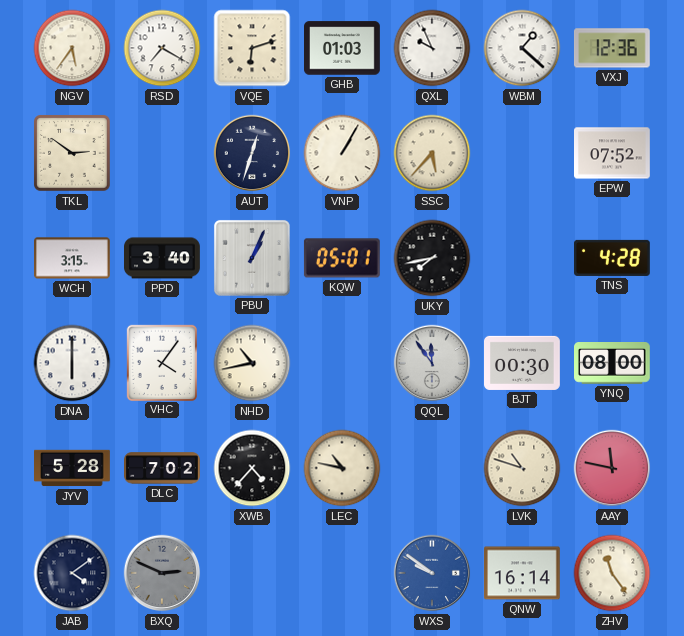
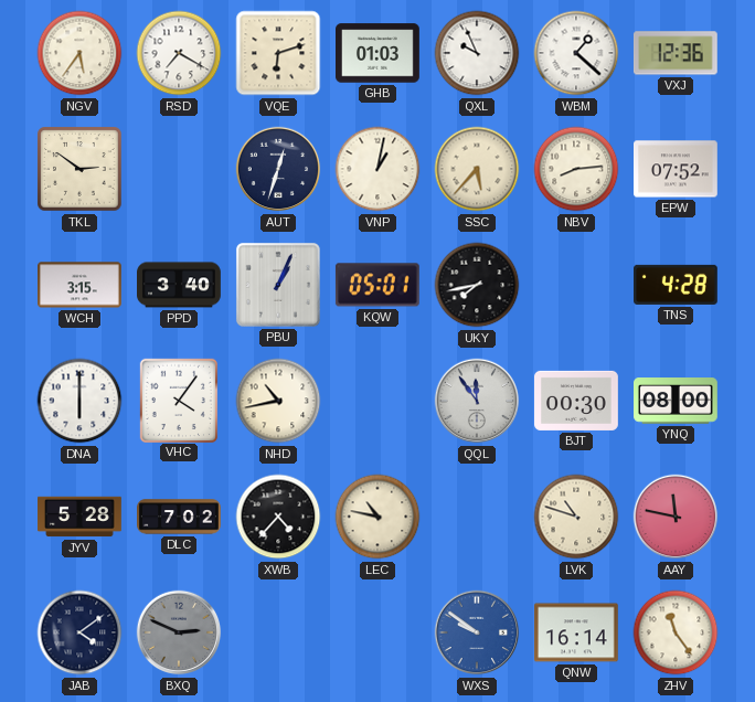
VNP: 1:05 -> 1:02
NBV: none -> 8:14
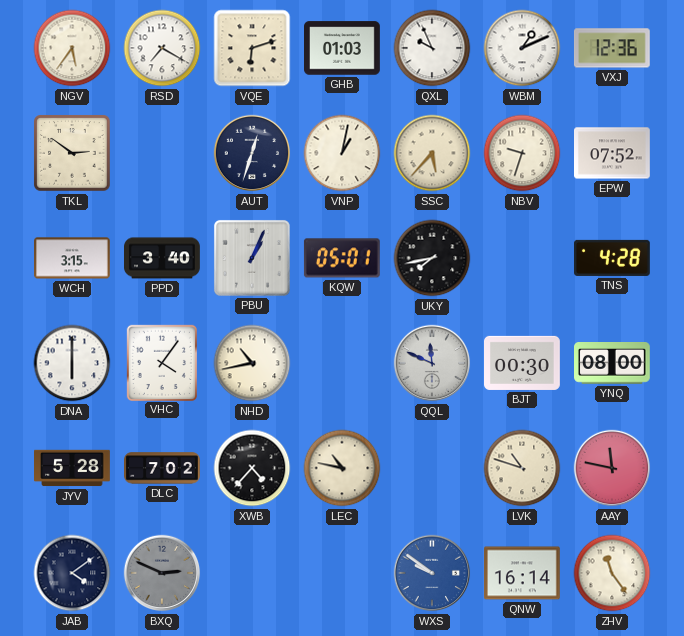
WBM: 1:22 -> 1:11
NBV: 8:14 -> 9:33
QQL: 11:54 -> 11:49
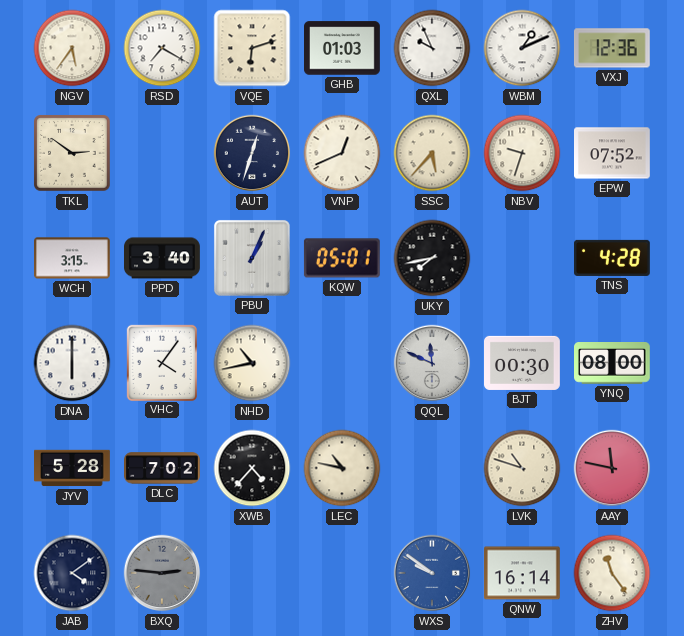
VNP: 1:02 -> 12:41
BXQ: 2:49 -> 2:46
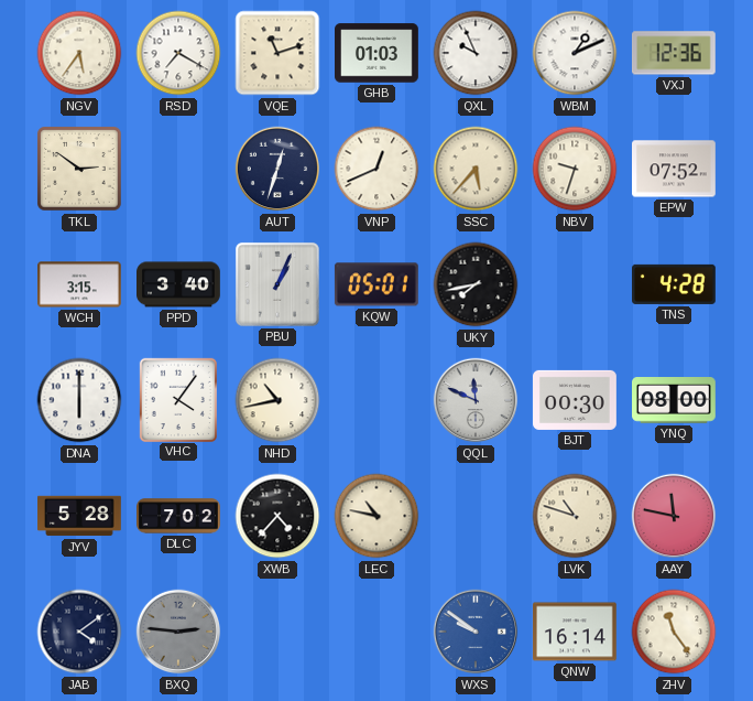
VQE: 6:12 -> 11:12
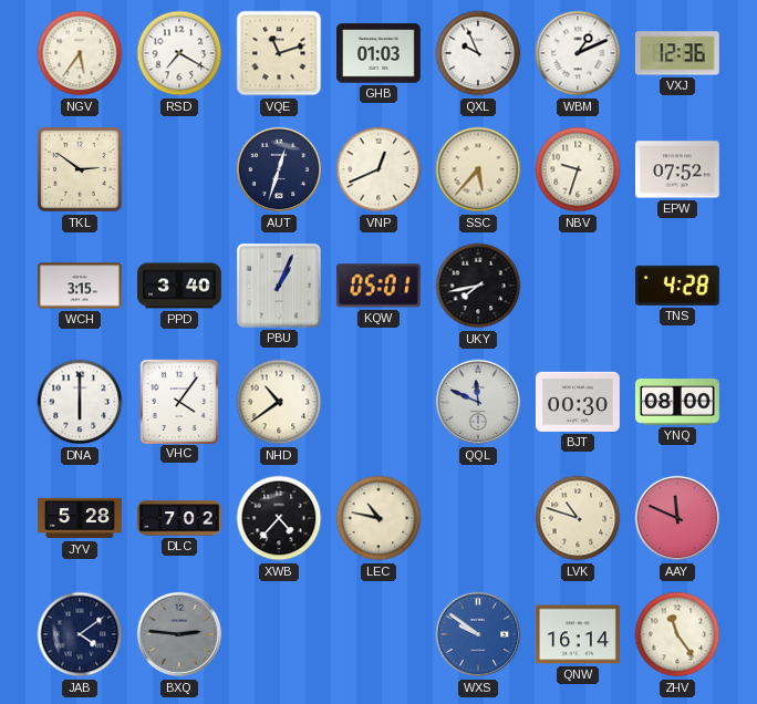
NHD: 10:43 -> 10:39
AAY: 11:47 -> 11:49
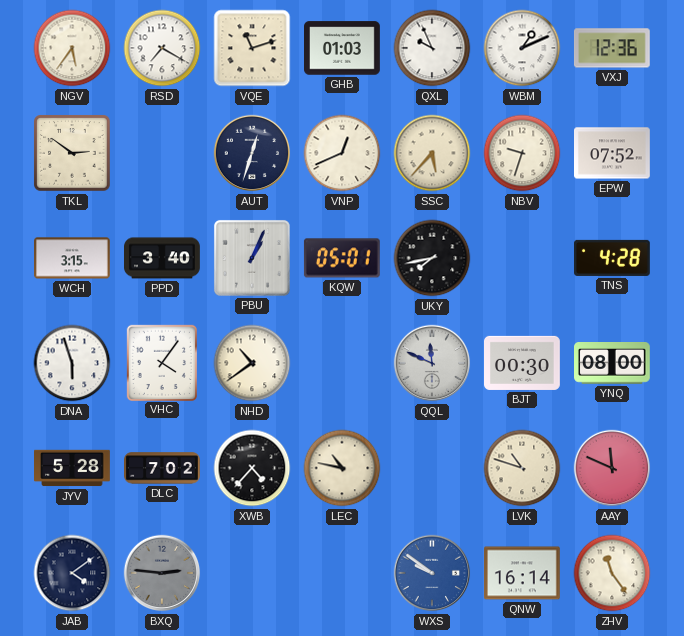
DNA: 6:00 -> 5:57
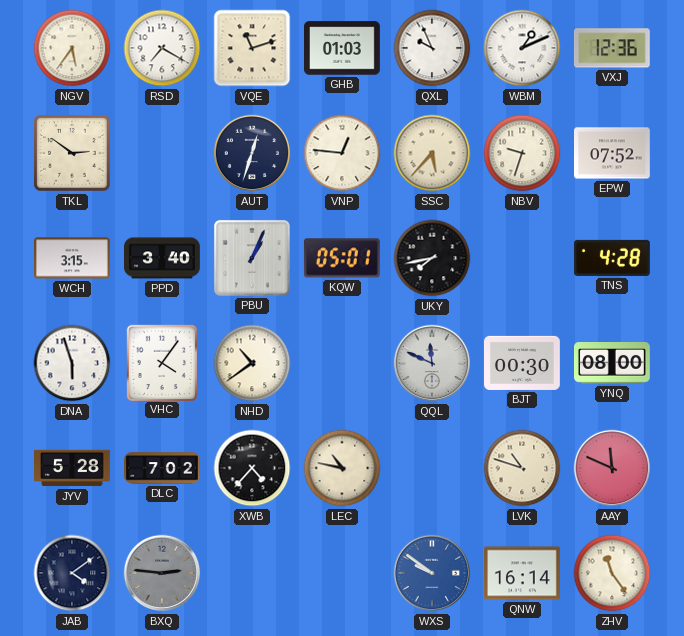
VNP: 12:41 -> 12:46
